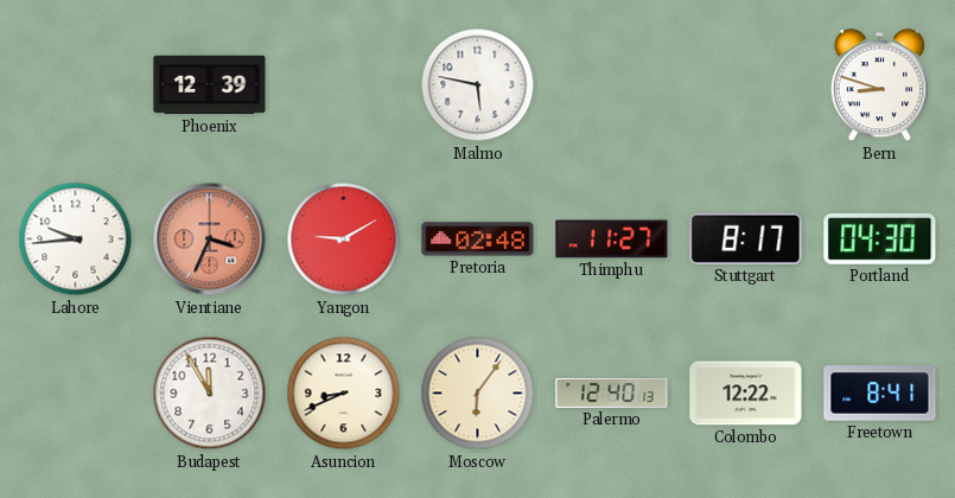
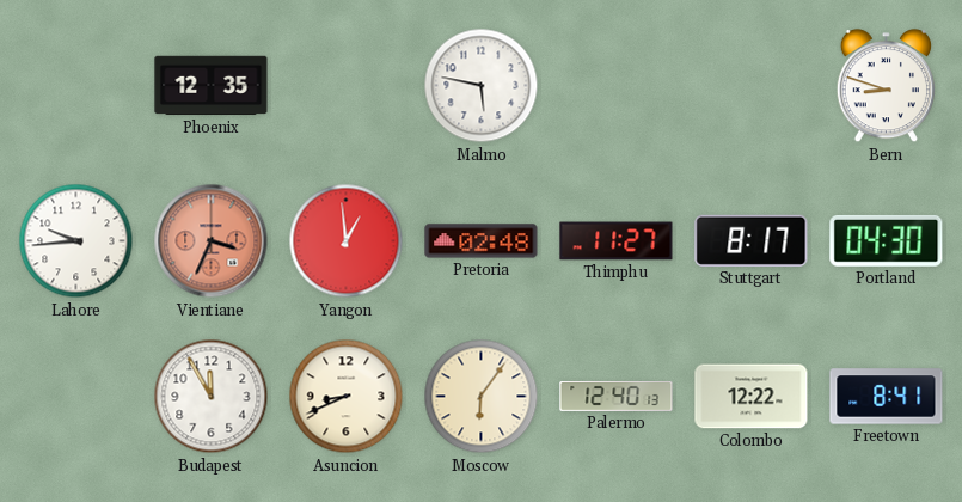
Phoenix: 12:39 -> 12:35
Yangon: 9:10 -> 12:59
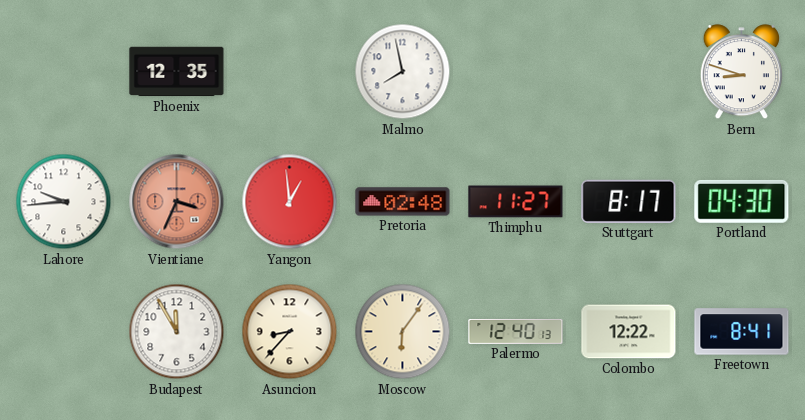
Malmo: 5:47 -> 7:58
Asuncion: 8:41 -> 8:37
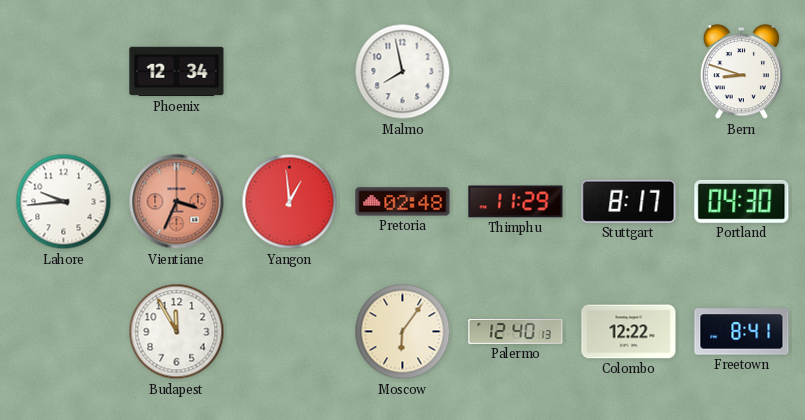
Phoenix: 12:35 -> 12:34
Thimphu: 11:27 -> 11:29
Asuncion: 8:37 -> none
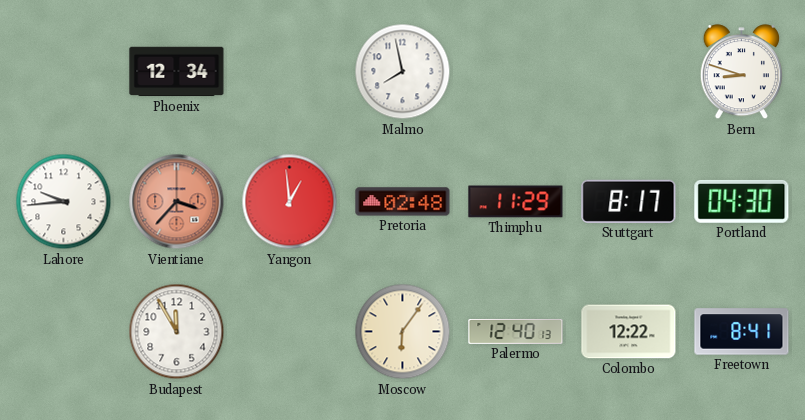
Vientiane: 3:34 -> 3:37
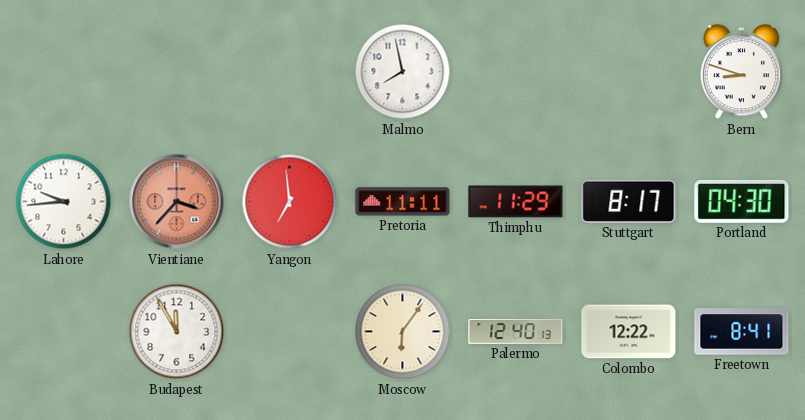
Phoenix: 12:34 -> none
Yangon: 12:59 -> 6:59
Pretoria: 02:48 -> 11:11
